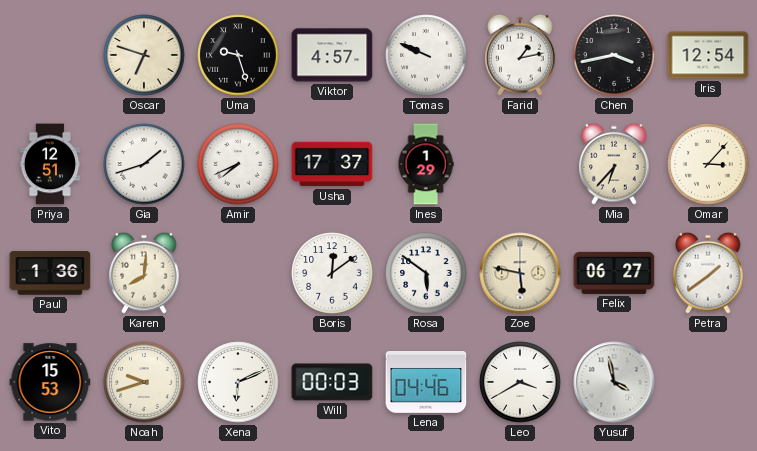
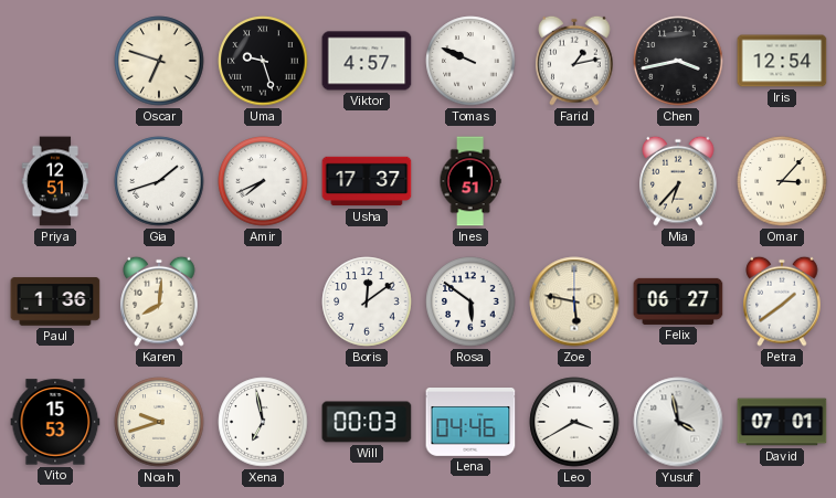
Ines: 1:29 -> 1:51
Xena: 6:11 -> 6:58
David: none -> 07:01
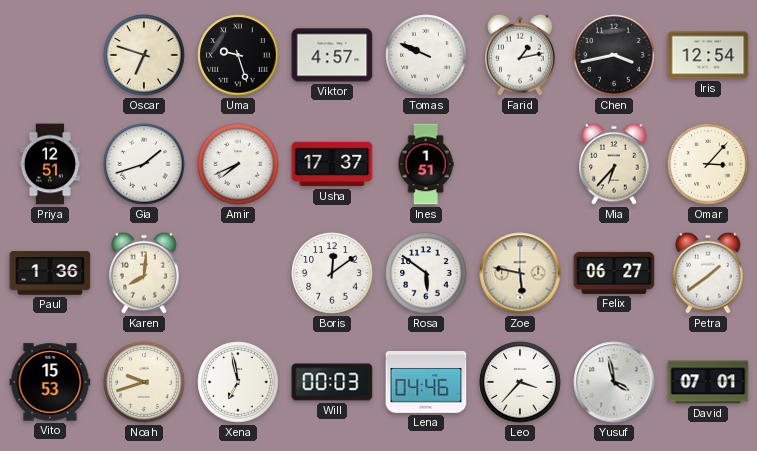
Leo: 3:40 -> 3:37
